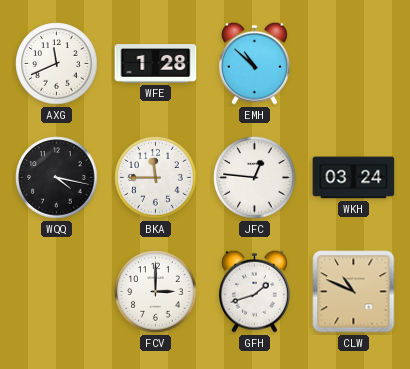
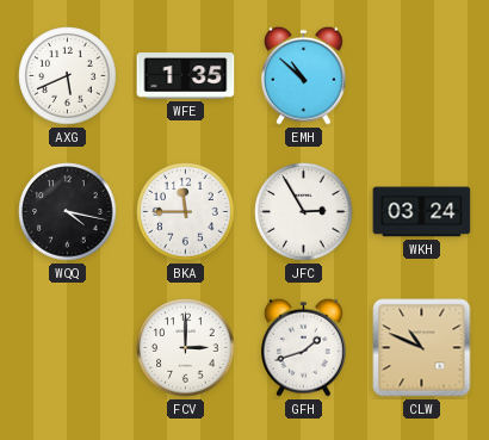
AXG: 11:41 -> 5:41
WFE: 1:28 -> 1:35
JFC: 12:46 -> 2:55
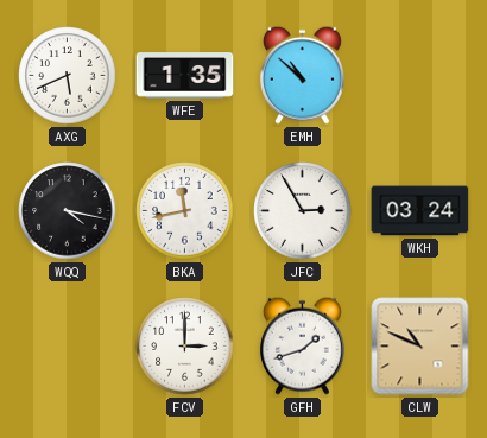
BKA: 11:45 -> 11:43
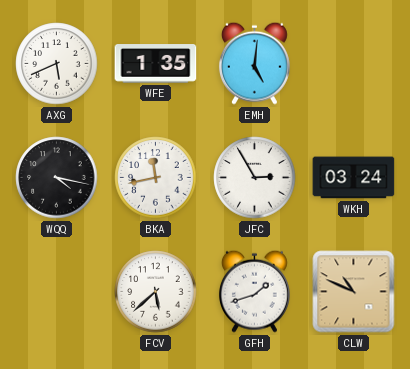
EMH: 10:52 -> 5:01
FCV: 3:00 -> 5:38
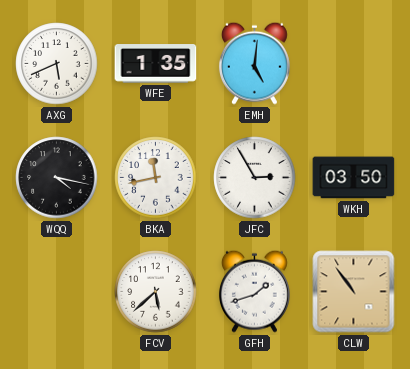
WKH: 03:24 -> 03:50
CLW: 10:49 -> 10:54
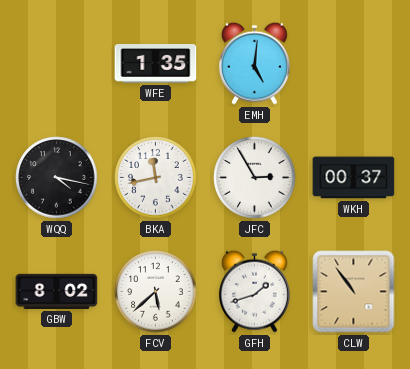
AXG: 5:41 -> none
WKH: 03:50 -> 00:37
GBW: none -> 8:02
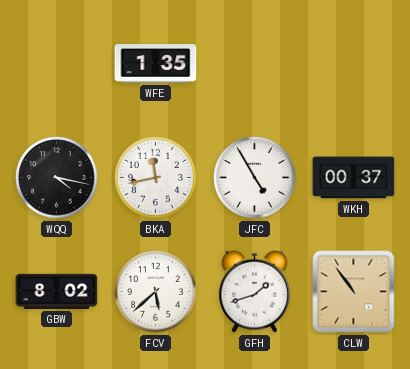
EMH: 5:01 -> none
JFC: 2:55 -> 4:55
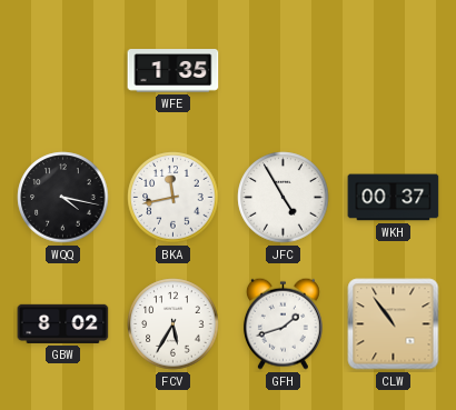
FCV: 5:38 -> 5:35
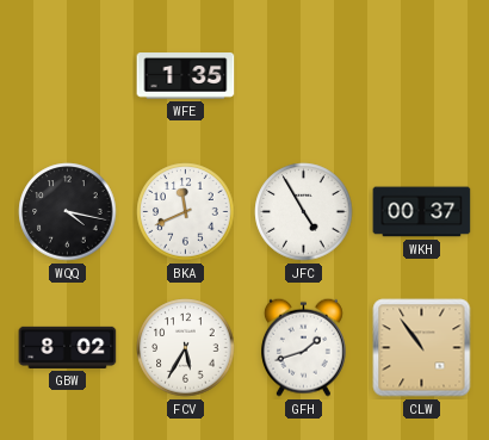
BKA: 11:43 -> 11:41
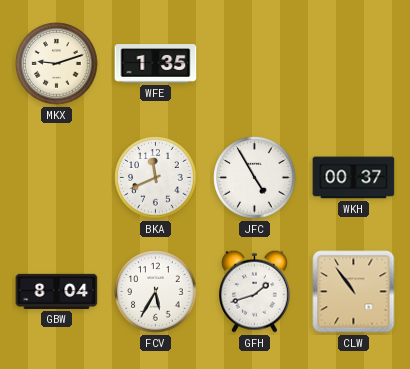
MKX: none -> 9:12
WQQ: 4:17 -> none
GBW: 8:02 -> 8:04
